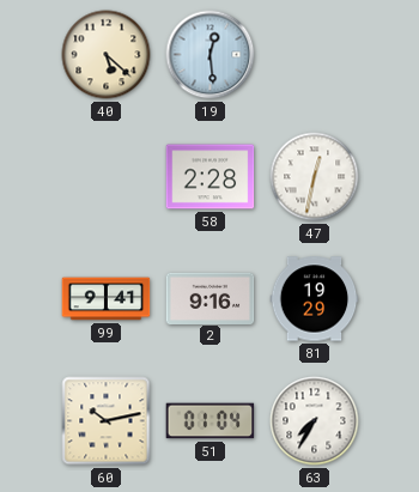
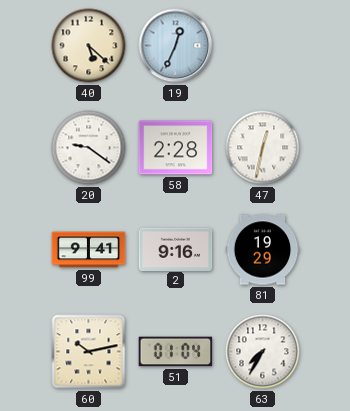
19: 12:29 -> 12:34
20: none -> 9:21
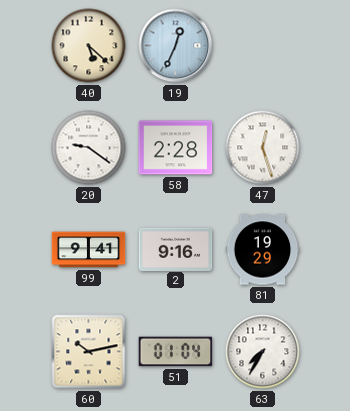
47: 12:32 -> 12:27
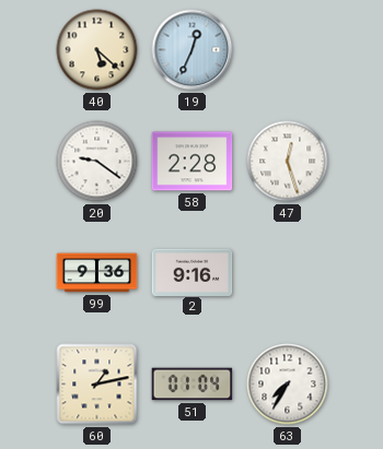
99: 9:41 -> 9:36
81: 19:29 -> none
60: 10:13 -> 1:13
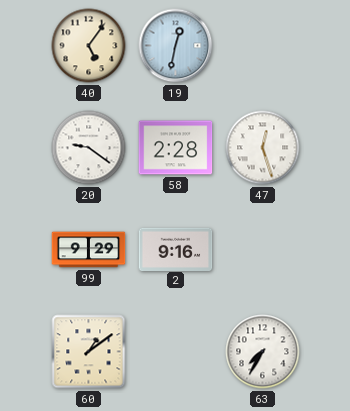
40: 5:22 -> 5:06
19: 12:34 -> 12:32
99: 9:36 -> 9:29
60: 1:13 -> 1:09
51: 01:04 -> none
